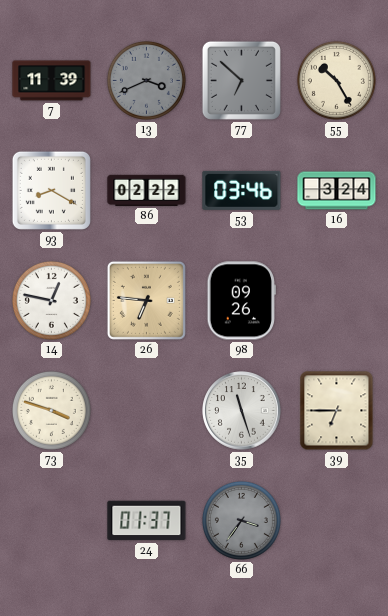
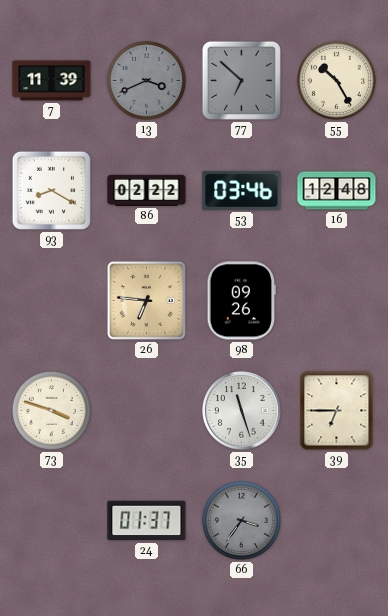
16: 3:24 -> 12:48
14: 12:47 -> none
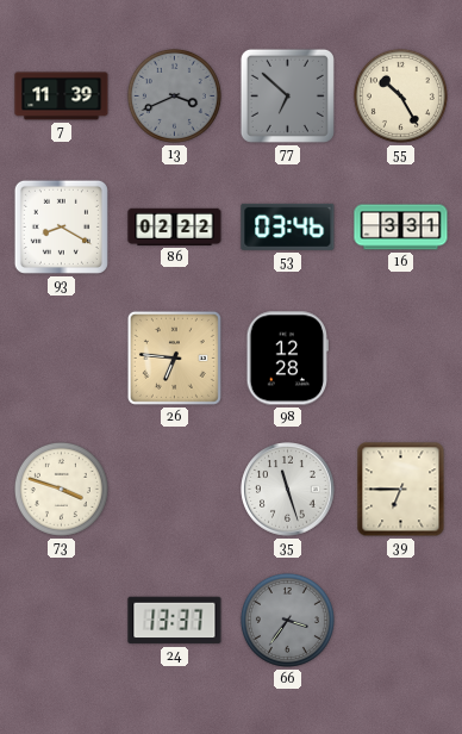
16: 12:48 -> 3:31
98: 09:26 -> 12:28
24: 01:37 -> 13:37
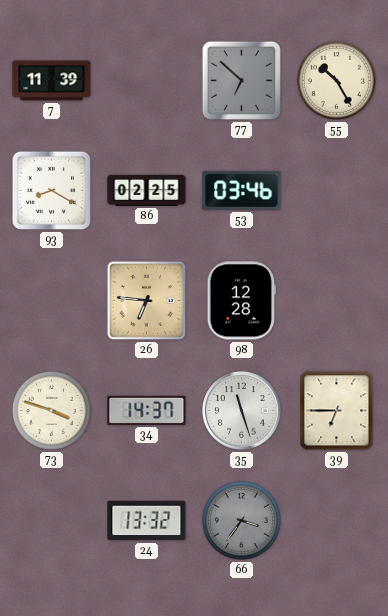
13: 3:41 -> none
86: 02:22 -> 02:25
16: 3:31 -> none
34: none -> 14:37
24: 13:37 -> 13:32
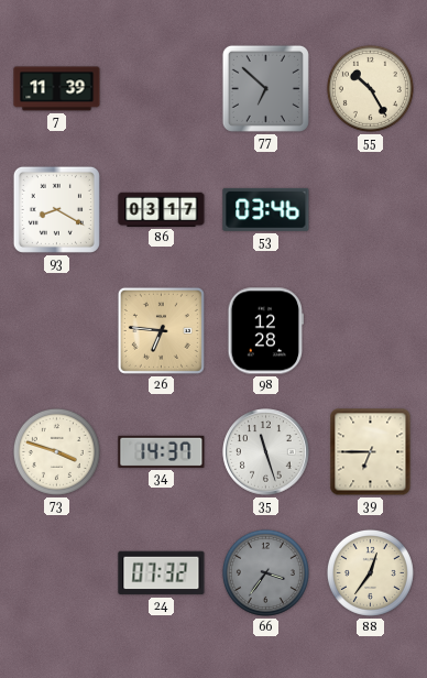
86: 02:25 -> 03:17
24: 13:32 -> 07:32
88: none -> 12:36
